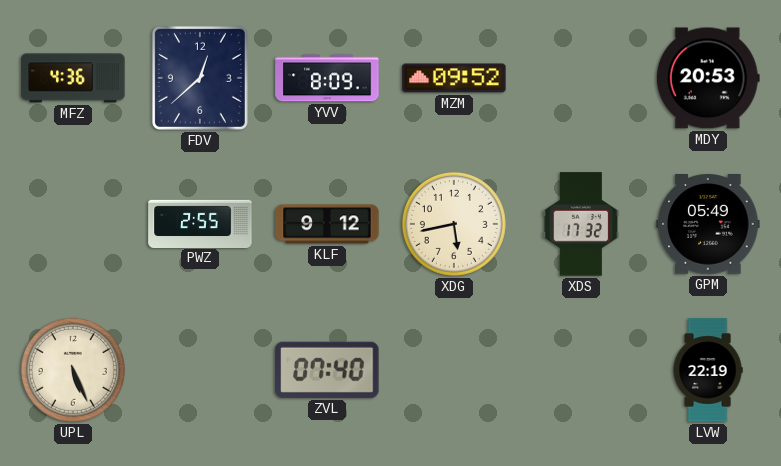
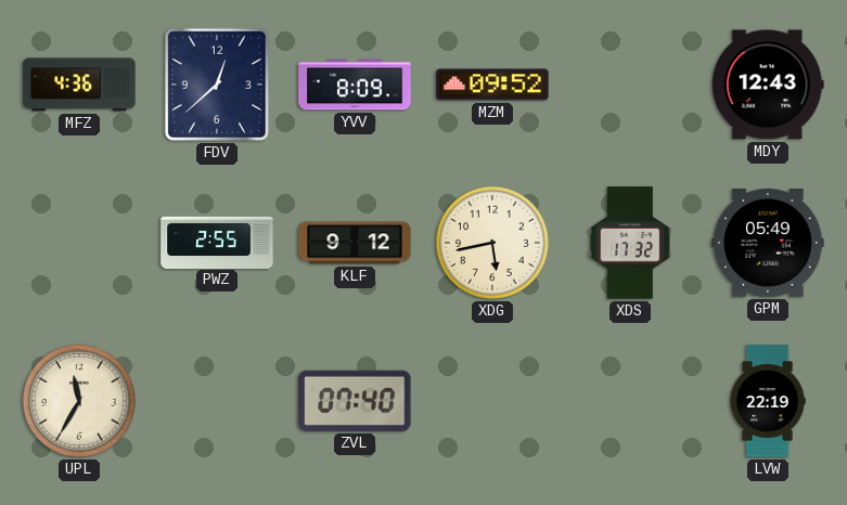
MDY: 20:53 -> 12:43
UPL: 5:26 -> 11:35
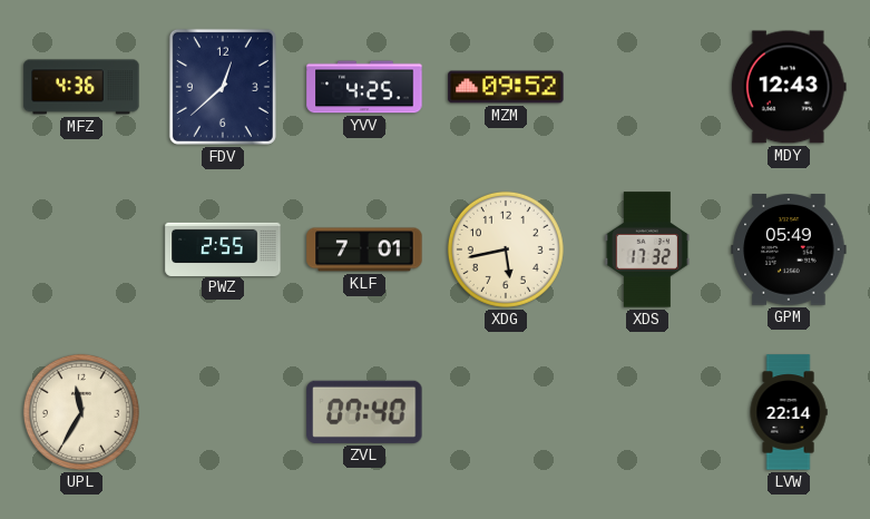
YVV: 8:09 -> 4:25
KLF: 9:12 -> 7:01
LVW: 22:19 -> 22:14
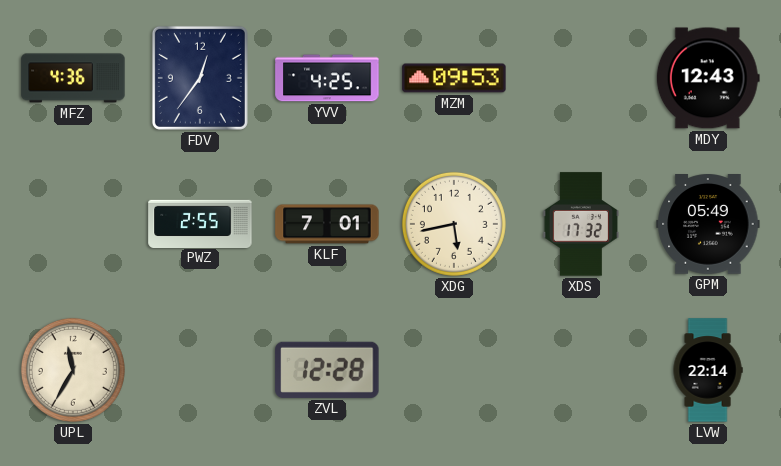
FDV: 12:38 -> 12:36
MZM: 09:52 -> 09:53
ZVL: 07:40 -> 12:28
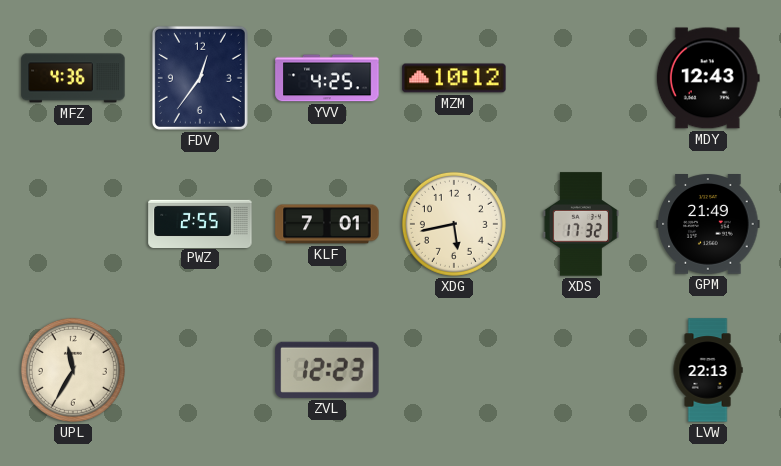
MZM: 09:53 -> 10:12
GPM: 05:49 -> 21:49
ZVL: 12:28 -> 12:23
LVW: 22:14 -> 22:13
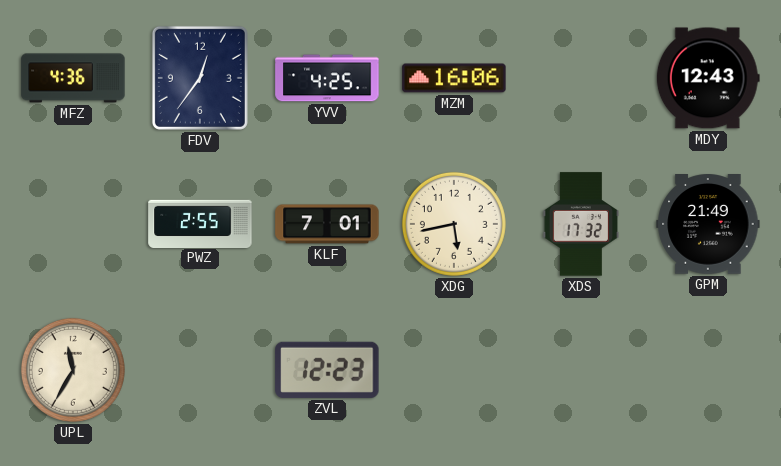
MZM: 10:12 -> 16:06
LVW: 22:13 -> none
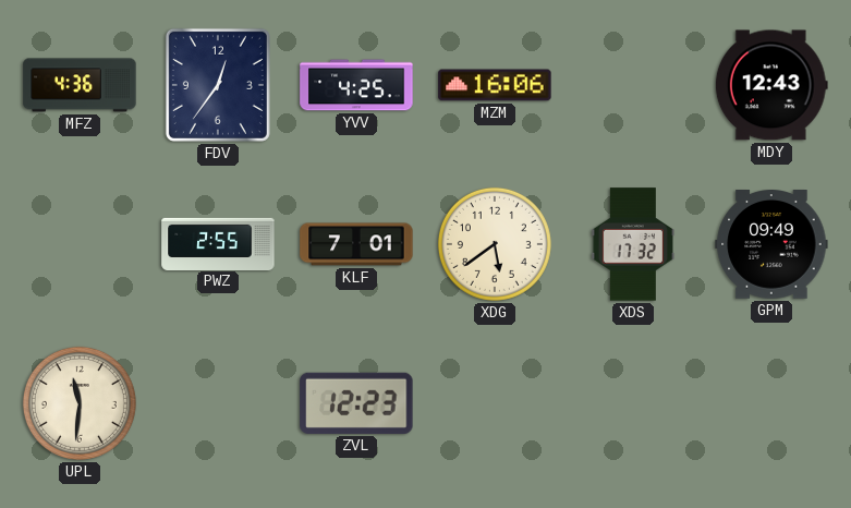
XDG: 5:43 -> 5:39
GPM: 21:49 -> 09:49
UPL: 11:35 -> 11:31
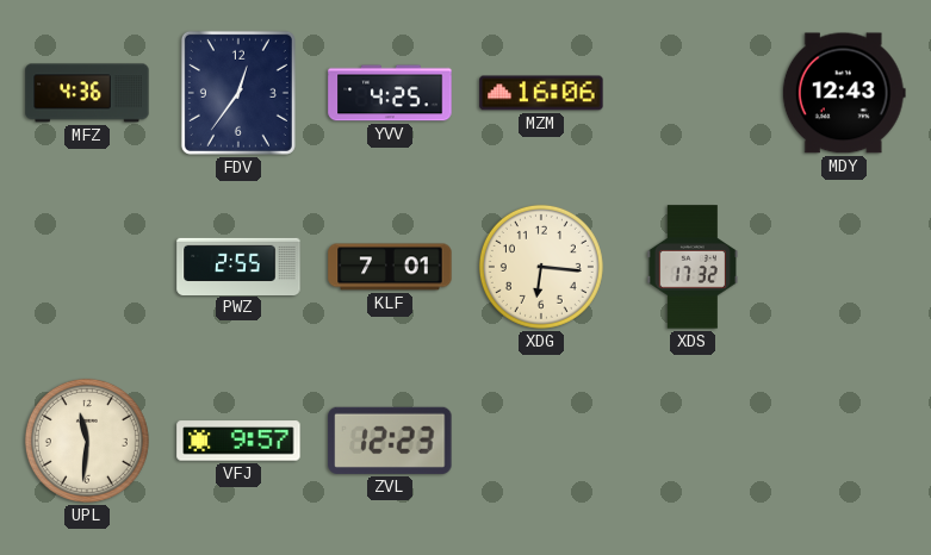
XDG: 5:39 -> 6:16
GPM: 09:49 -> none
VFJ: none -> 9:57
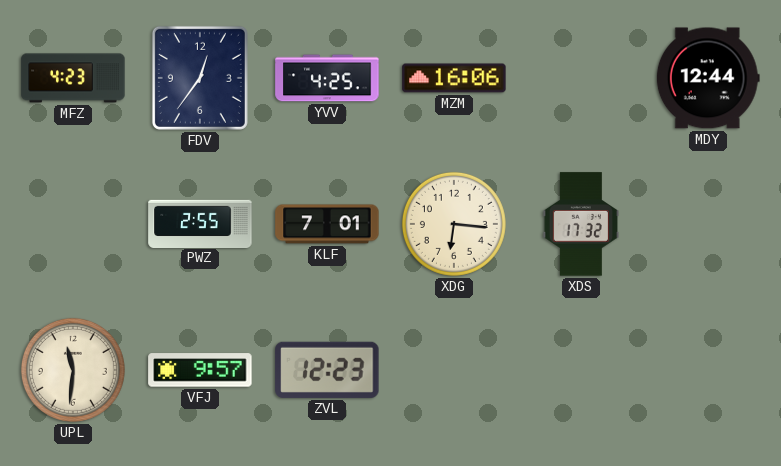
MFZ: 4:36 -> 4:23
MDY: 12:43 -> 12:44
